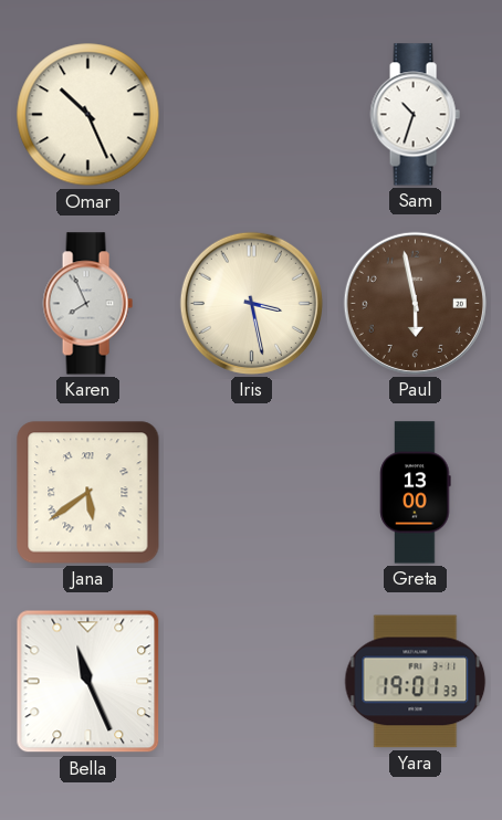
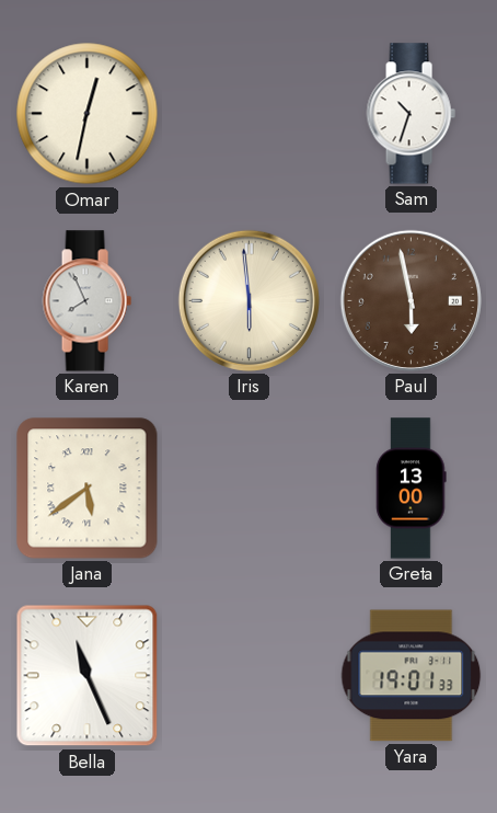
Omar: 10:26 -> 12:32
Iris: 3:28 -> 5:59
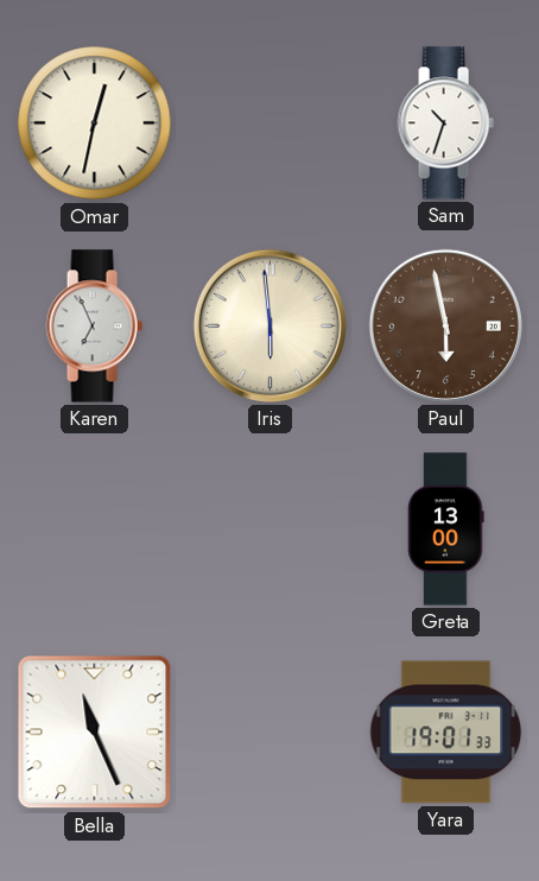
Karen: 7:56 -> 6:56
Jana: 5:39 -> none
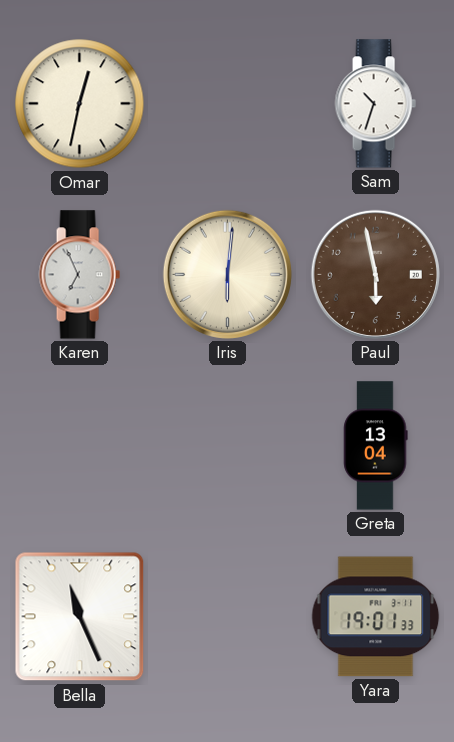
Iris: 5:59 -> 6:01
Greta: 13:00 -> 13:04
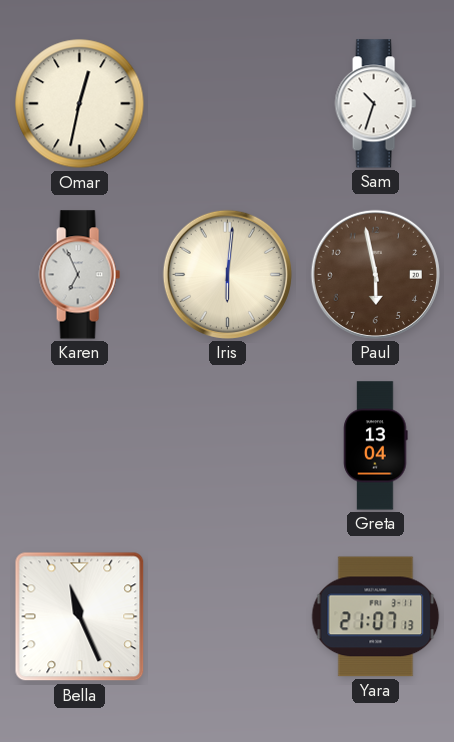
Yara: 19:01 -> 21:07
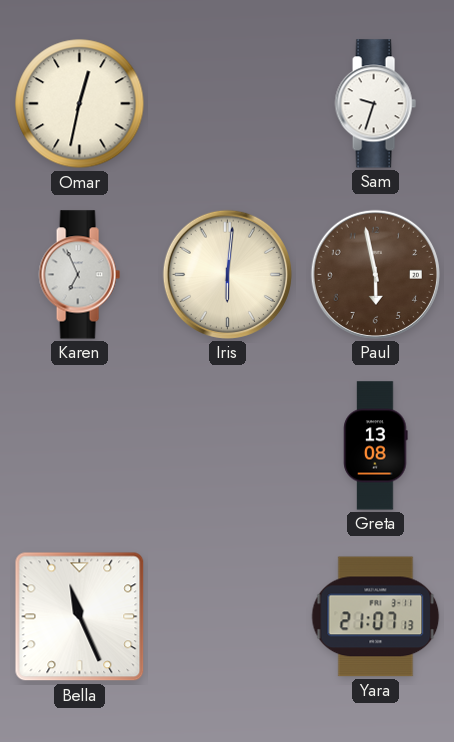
Sam: 10:33 -> 9:33
Greta: 13:04 -> 13:08
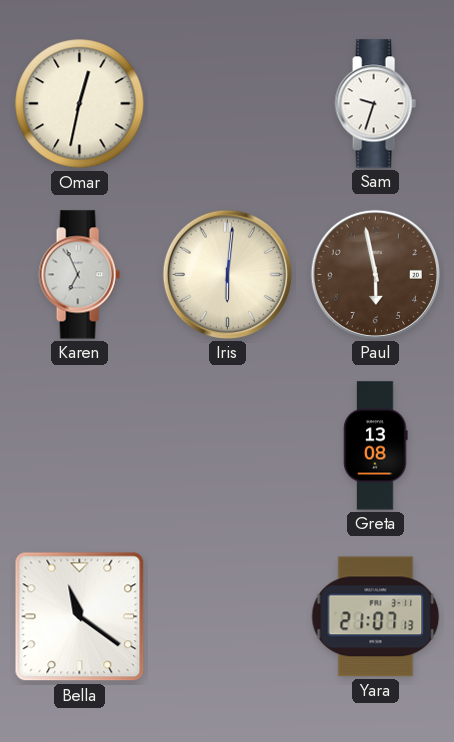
Bella: 11:26 -> 11:21
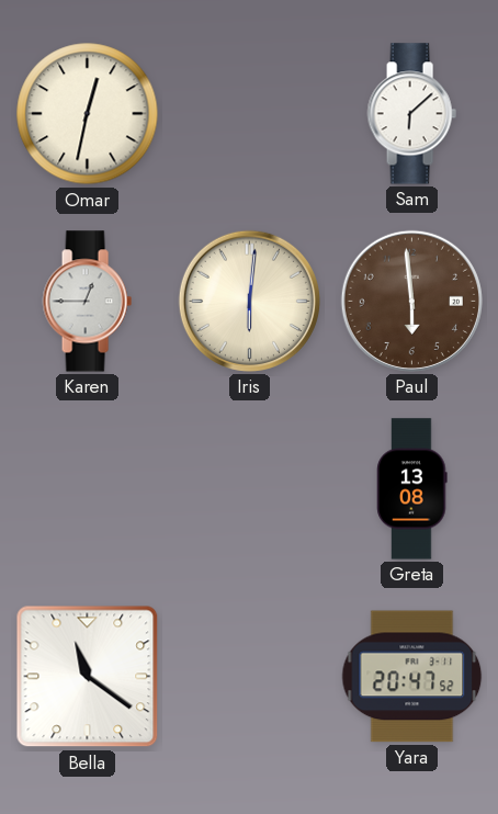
Sam: 9:33 -> 6:08
Karen: 6:56 -> 12:45
Paul: 5:58 -> 5:59
Yara: 21:07 -> 20:47
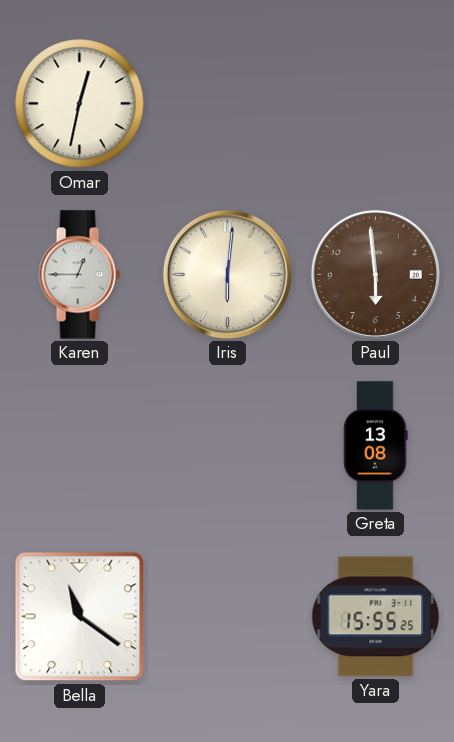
Sam: 6:08 -> none
Yara: 20:47 -> 15:55
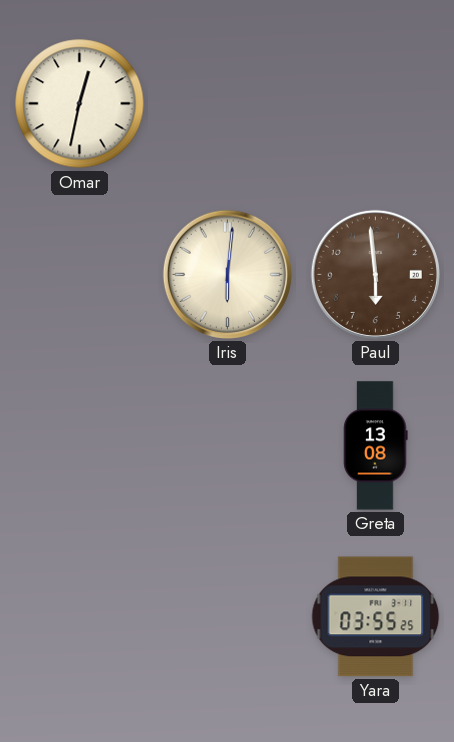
Karen: 12:45 -> none
Bella: 11:21 -> none
Yara: 15:55 -> 03:55
